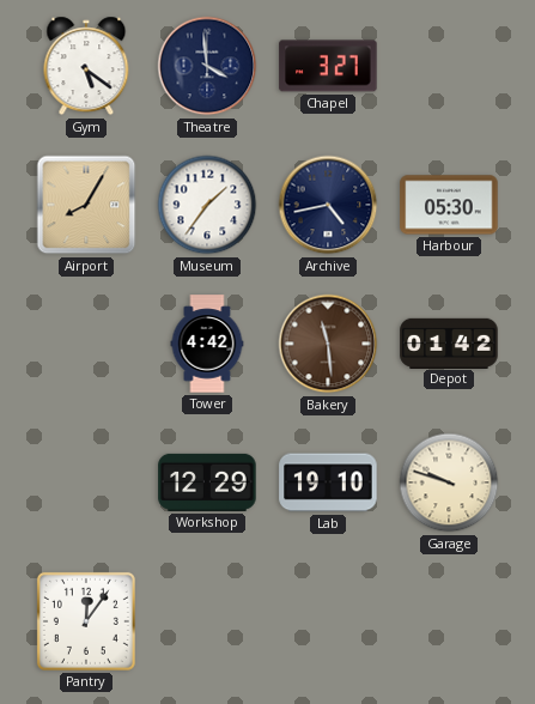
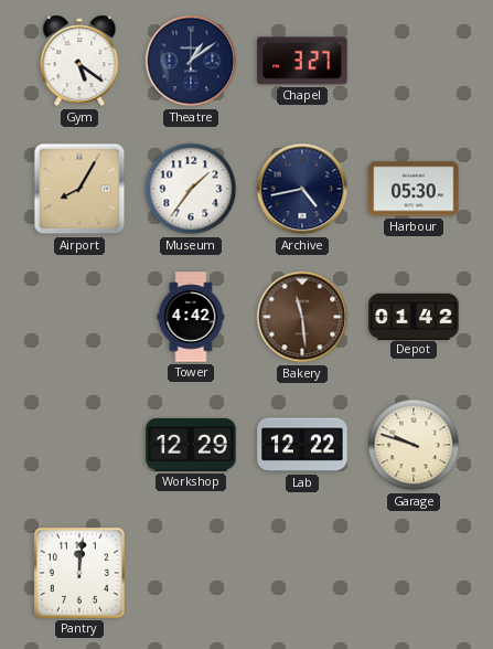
Theatre: 3:59 -> 1:09
Lab: 19:10 -> 12:22
Pantry: 12:06 -> 12:01
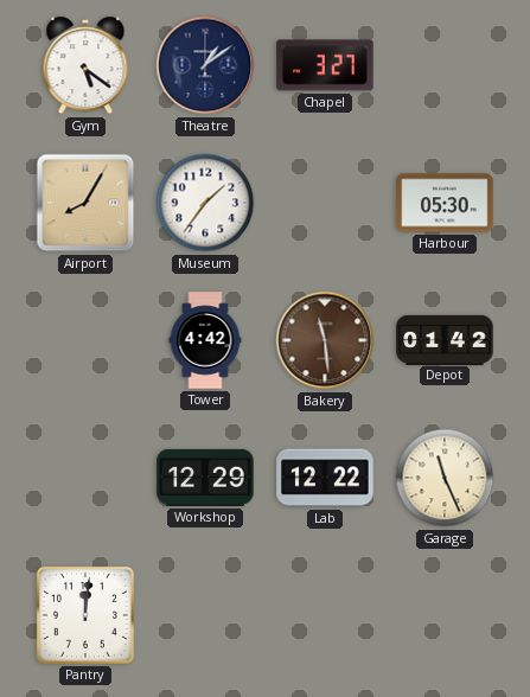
Archive: 4:43 -> none
Garage: 9:48 -> 11:26
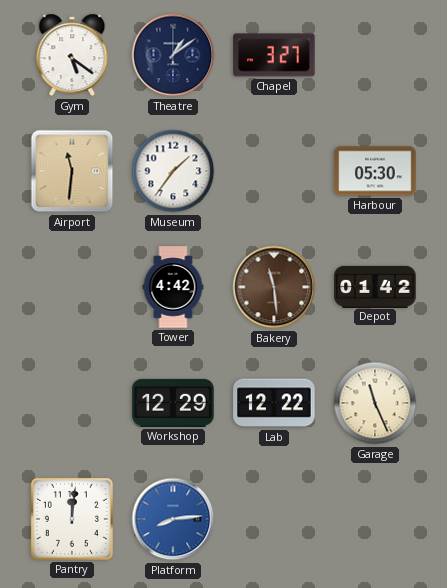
Airport: 8:05 -> 11:31
Platform: none -> 8:14
